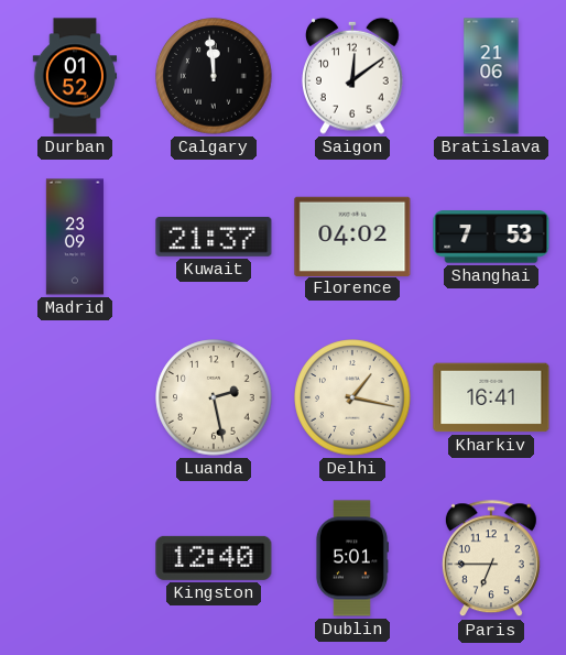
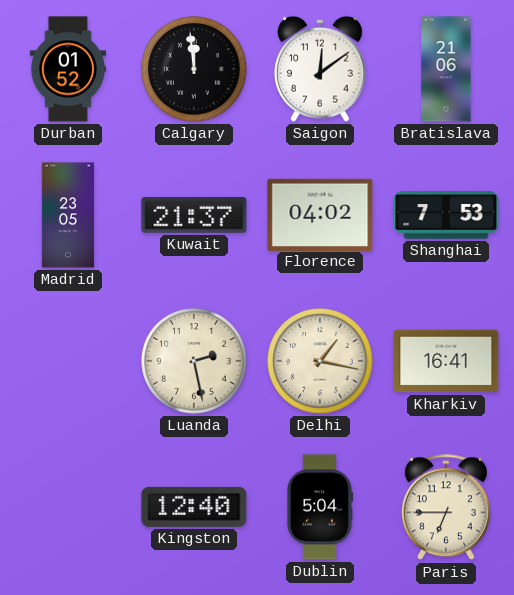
Madrid: 23:09 -> 23:05
Dublin: 5:01 -> 5:04
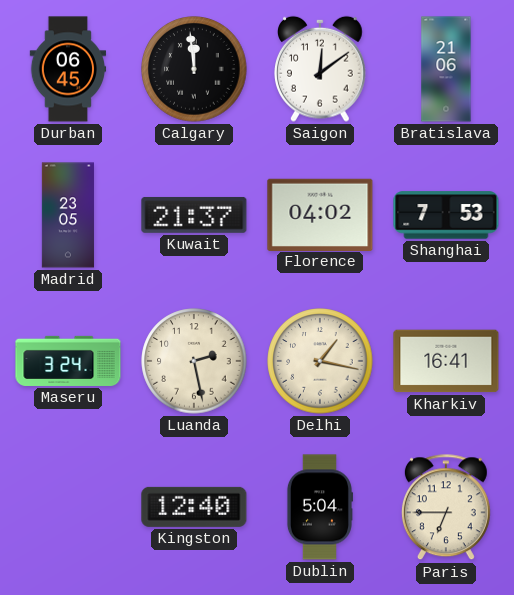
Durban: 01:52 -> 06:45
Maseru: none -> 3:24
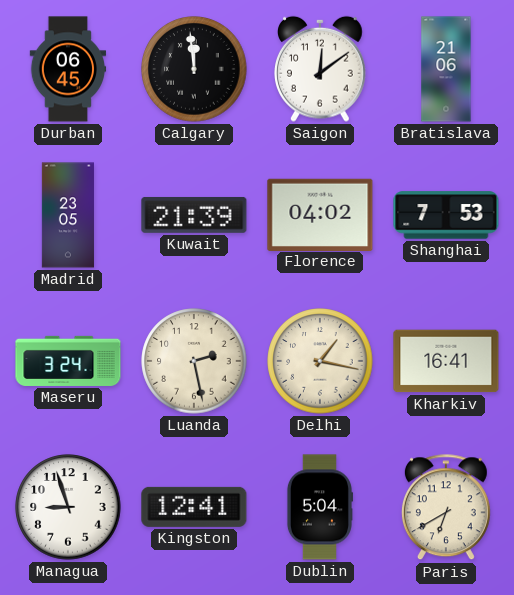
Kuwait: 21:37 -> 21:39
Managua: none -> 8:57
Kingston: 12:40 -> 12:41
Paris: 6:45 -> 6:40
